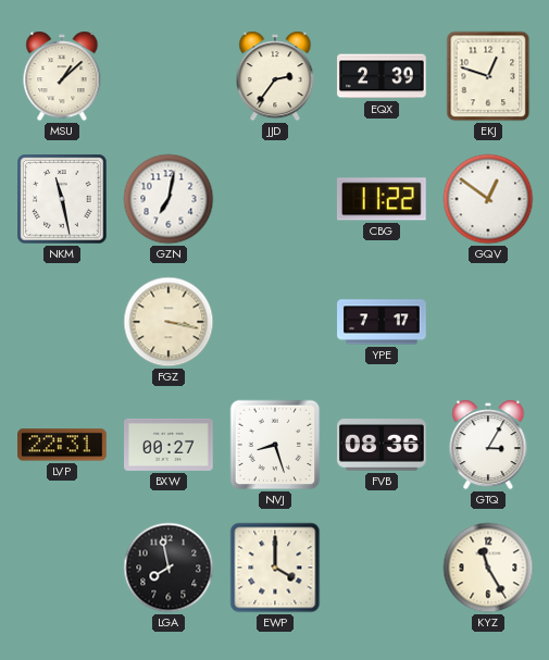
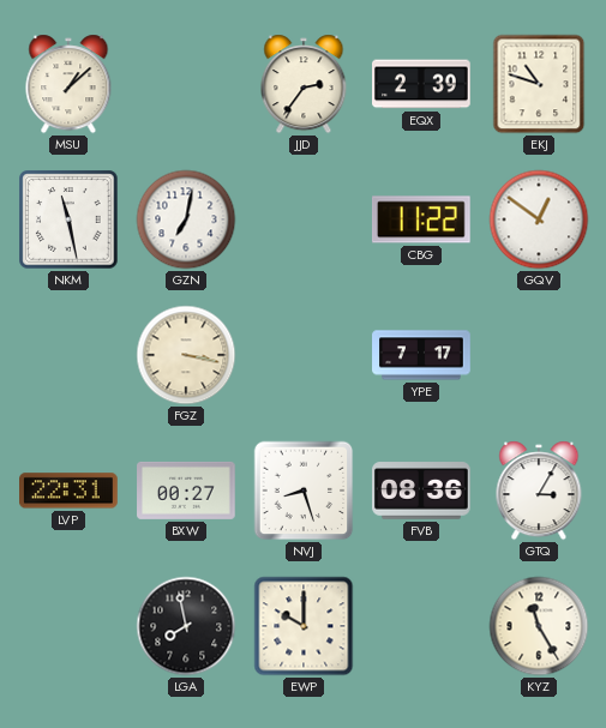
EKJ: 12:48 -> 10:48
EWP: 4:00 -> 10:00
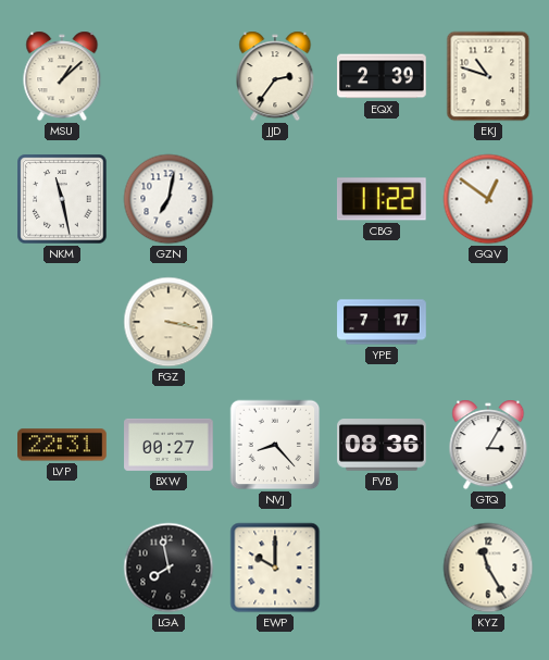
NVJ: 8:27 -> 8:23
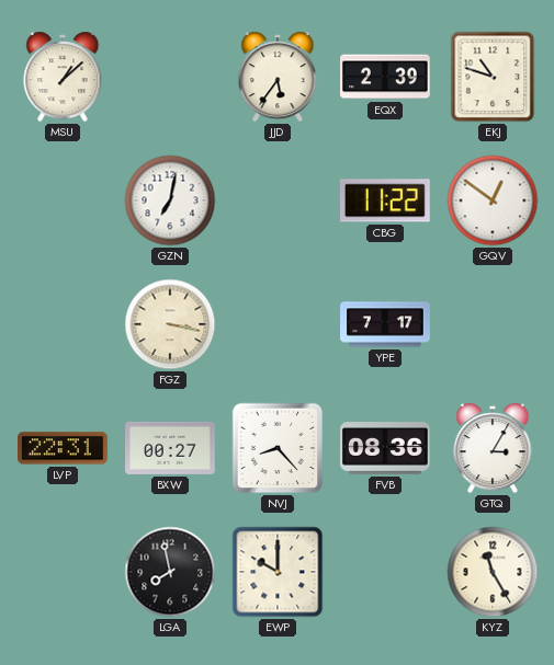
JJD: 2:36 -> 5:36
NKM: 11:28 -> none
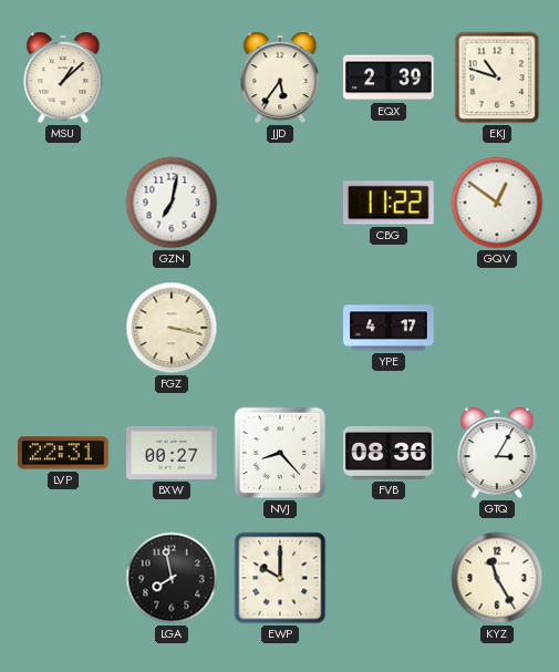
YPE: 7:17 -> 4:17
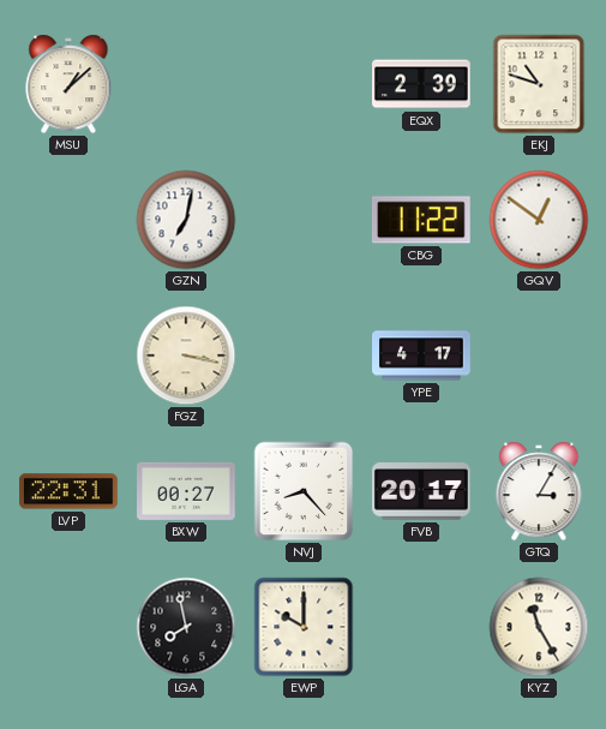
JJD: 5:36 -> none
FVB: 08:36 -> 20:17
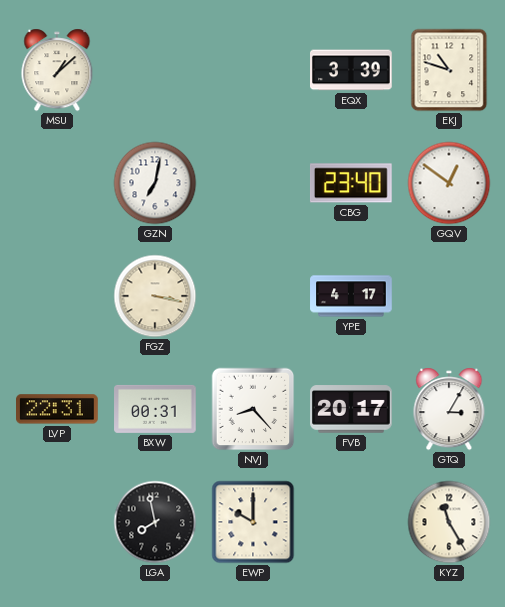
EQX: 2:39 -> 3:39
CBG: 11:22 -> 23:40
BXW: 00:27 -> 00:31
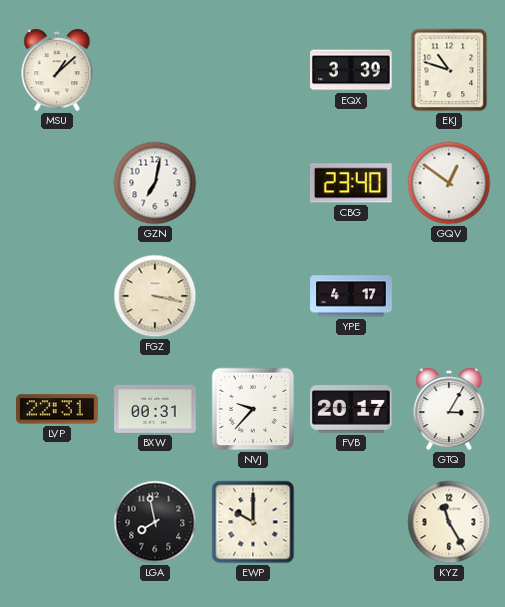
NVJ: 8:23 -> 9:37
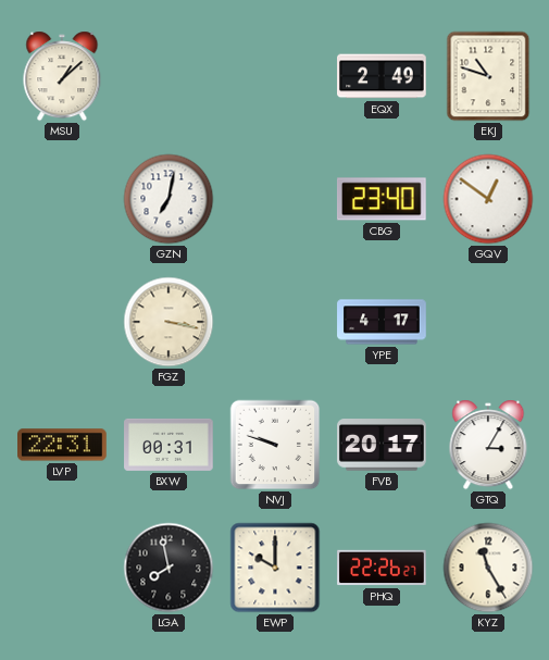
EQX: 3:39 -> 2:49
NVJ: 9:37 -> 9:48
PHQ: none -> 22:26
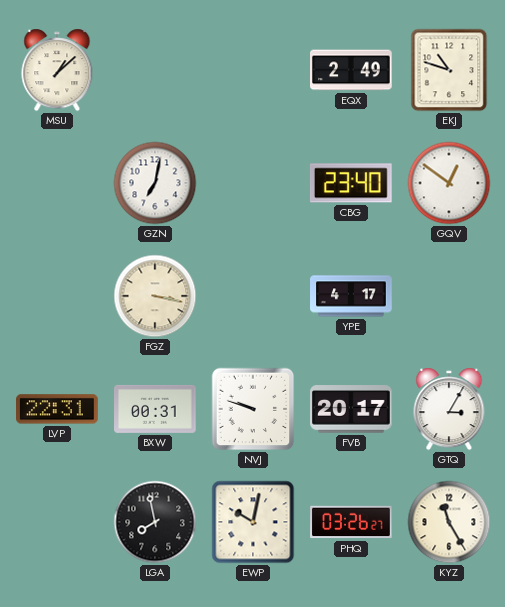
EWP: 10:00 -> 10:02
PHQ: 22:26 -> 03:26
